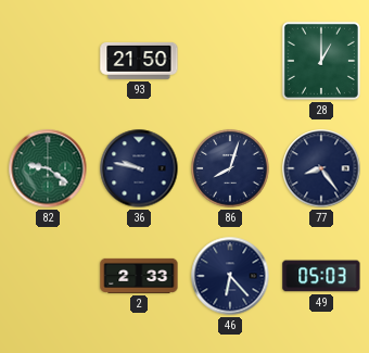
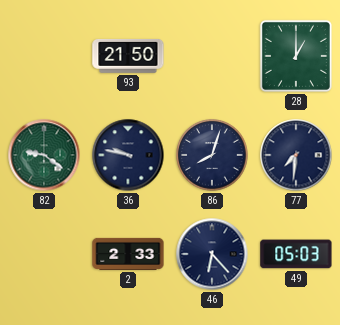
77: 8:24 -> 7:31
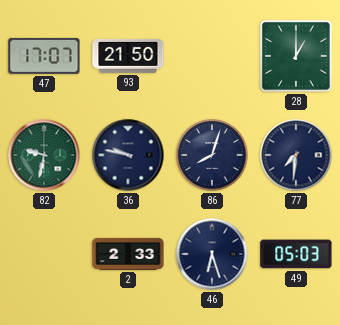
47: none -> 17:07
82: 9:21 -> 9:32
46: 6:23 -> 6:27
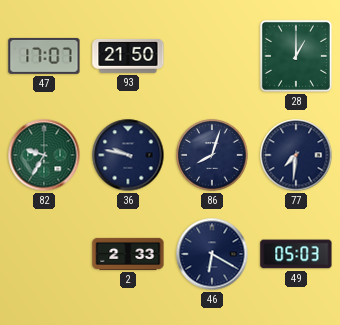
82: 9:32 -> 9:35
46: 6:27 -> 6:20
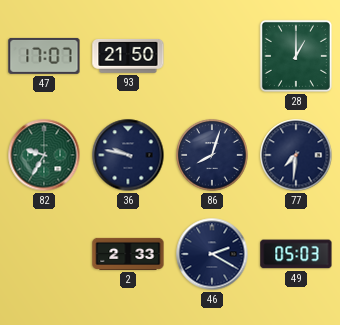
46: 6:20 -> 2:20
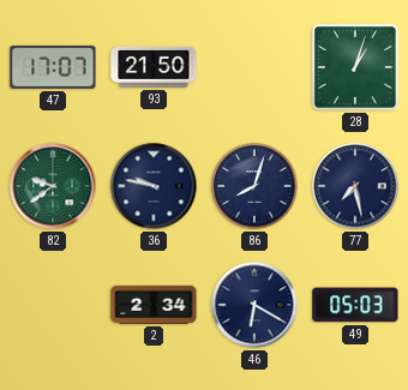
28: 1:00 -> 1:03
82: 9:35 -> 9:39
77: 7:31 -> 7:28
2: 2:33 -> 2:34
46: 2:20 -> 6:20
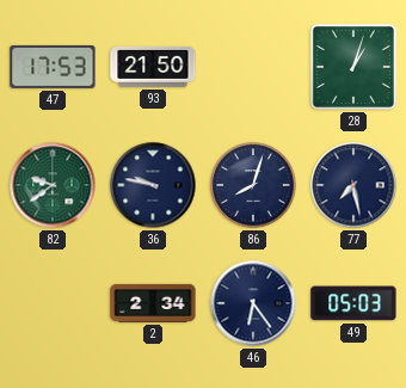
47: 17:07 -> 17:53
46: 6:20 -> 6:24
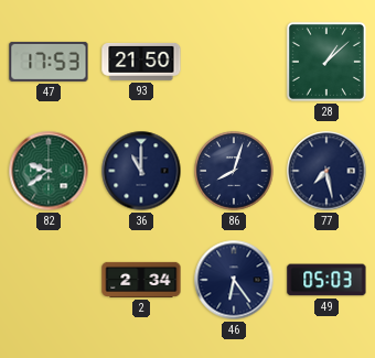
28: 1:03 -> 1:08
36: 9:47 -> 11:00
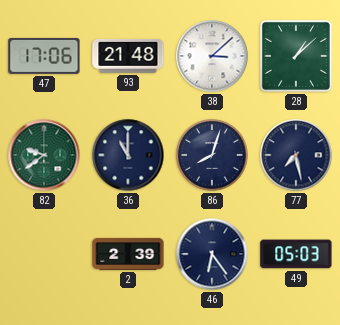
47: 17:53 -> 17:06
93: 21:50 -> 21:48
38: none -> 3:08
2: 2:34 -> 2:39
